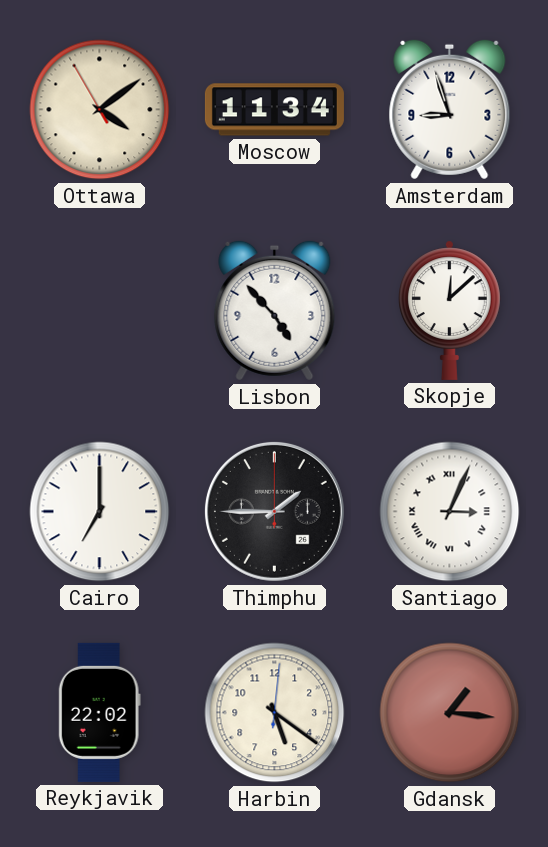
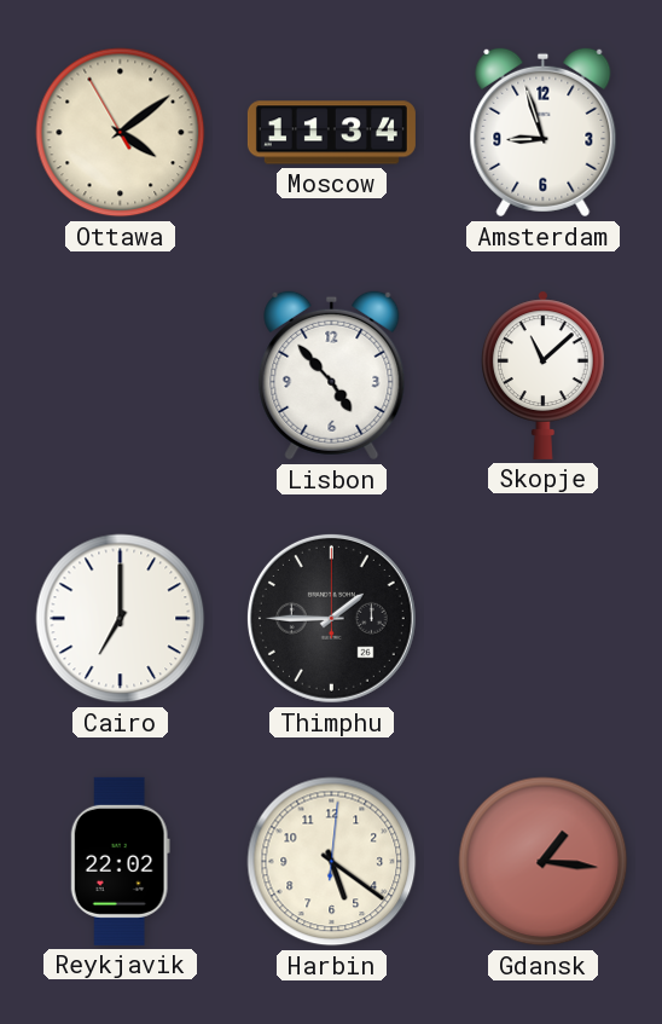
Skopje: 12:08 -> 11:08
Santiago: 3:04 -> none
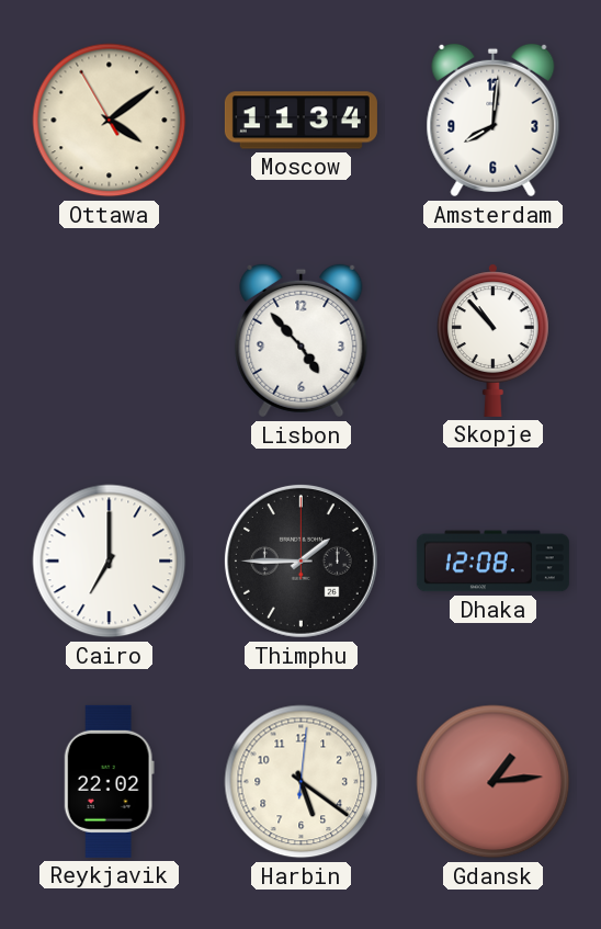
Amsterdam: 8:57 -> 8:01
Skopje: 11:08 -> 10:53
Dhaka: none -> 12:08
Gdansk: 1:16 -> 1:14
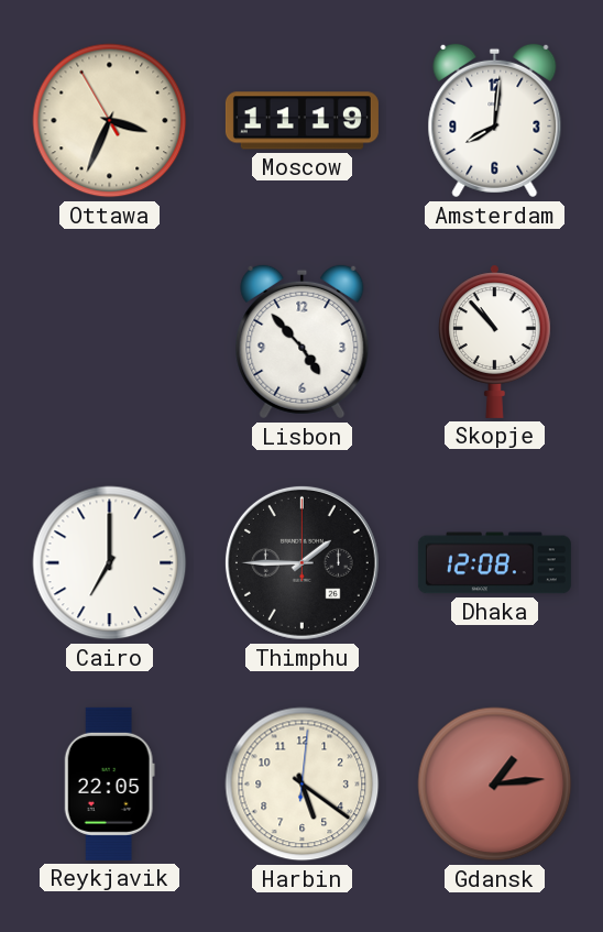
Ottawa: 4:08 -> 3:33
Moscow: 11:34 -> 11:19
Reykjavik: 22:02 -> 22:05
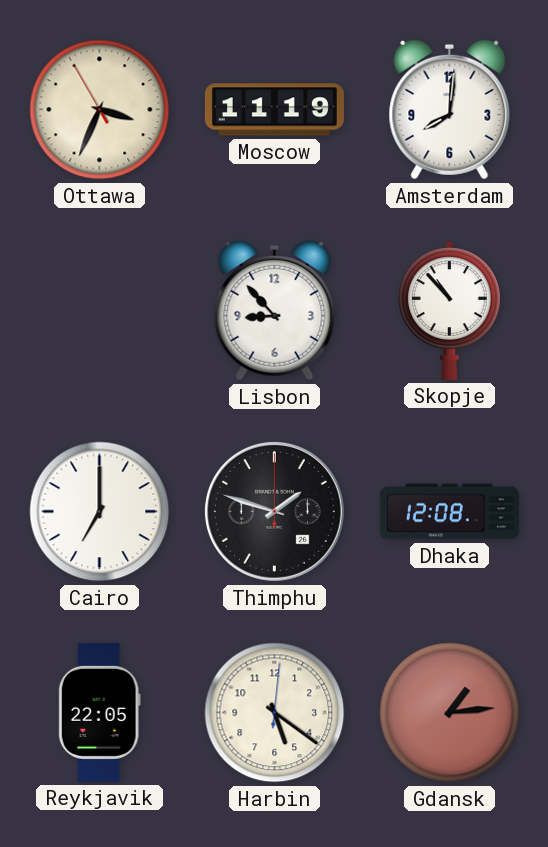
Lisbon: 4:53 -> 8:53
Thimphu: 1:45 -> 1:48
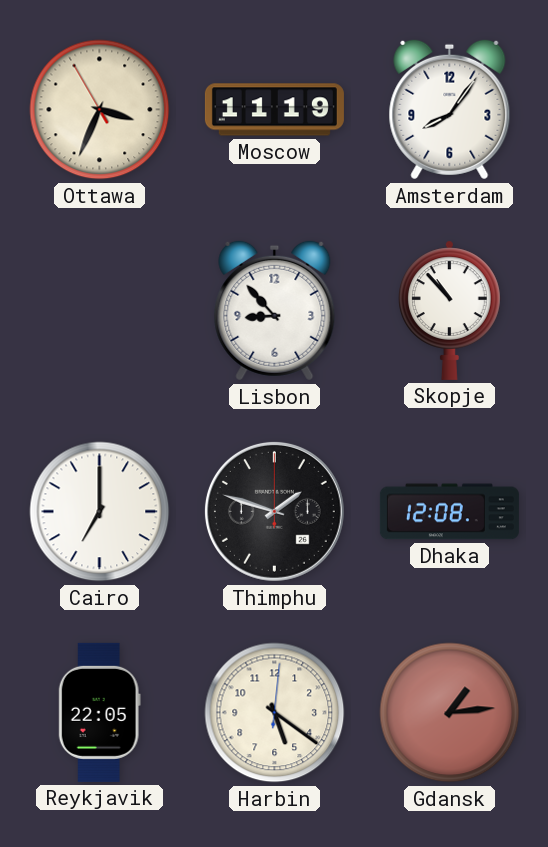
Amsterdam: 8:01 -> 8:06
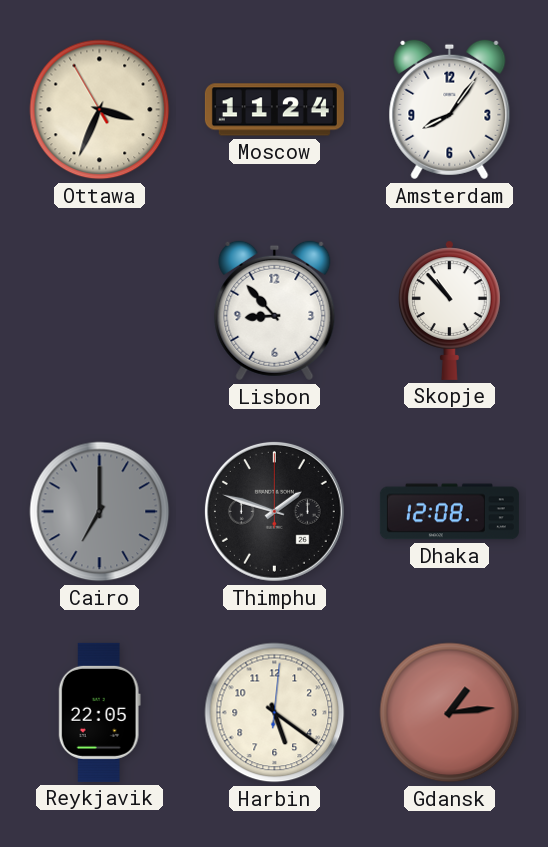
Moscow: 11:19 -> 11:24
Cairo dial: white -> grey
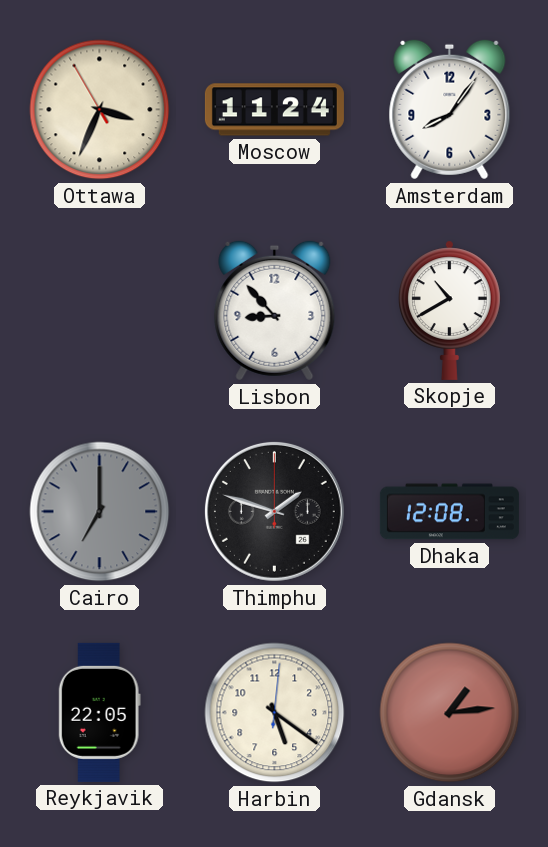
Skopje: 10:53 -> 10:40
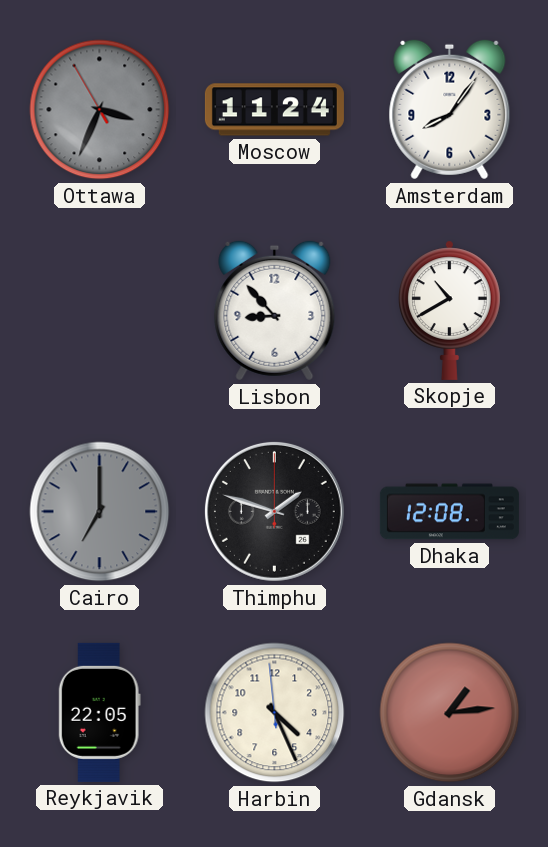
Ottawa dial: cream -> grey
Harbin: 5:21 -> 4:25
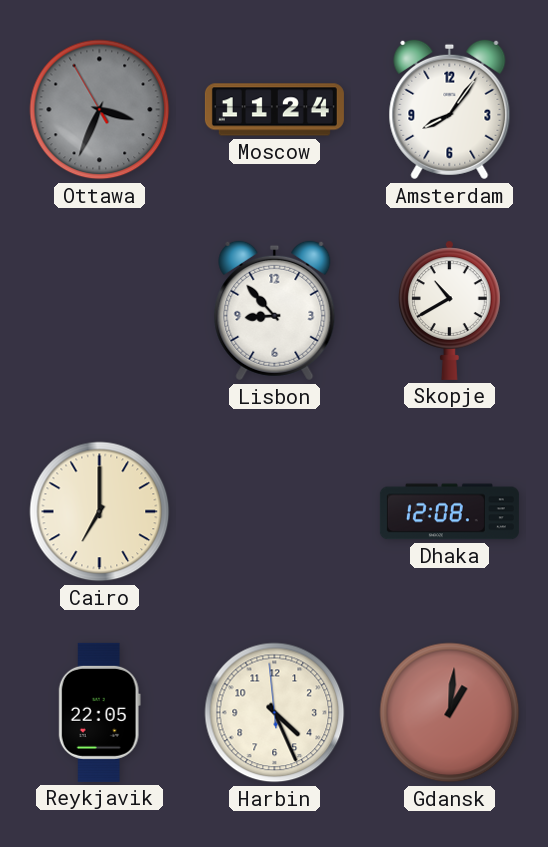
Cairo dial: grey -> cream
Thimphu: 1:48 -> none
Gdansk: 1:14 -> 1:01
